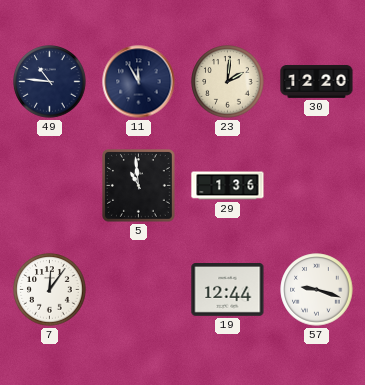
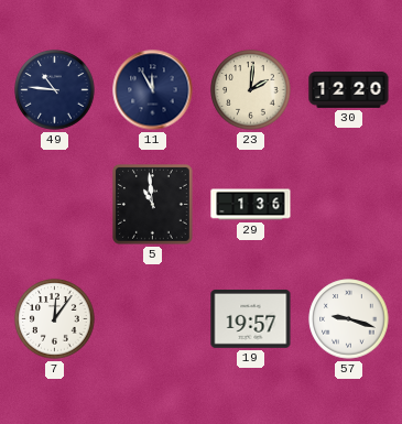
19: 12:44 -> 19:57
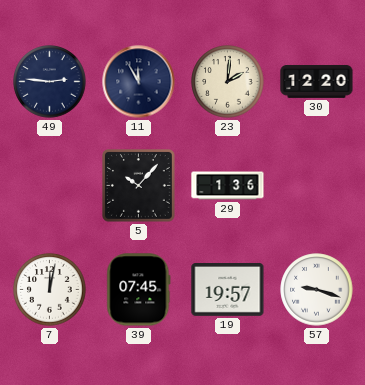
49: 10:46 -> 2:46
5: 10:59 -> 10:07
7: 12:06 -> 12:02
39: none -> 07:45
